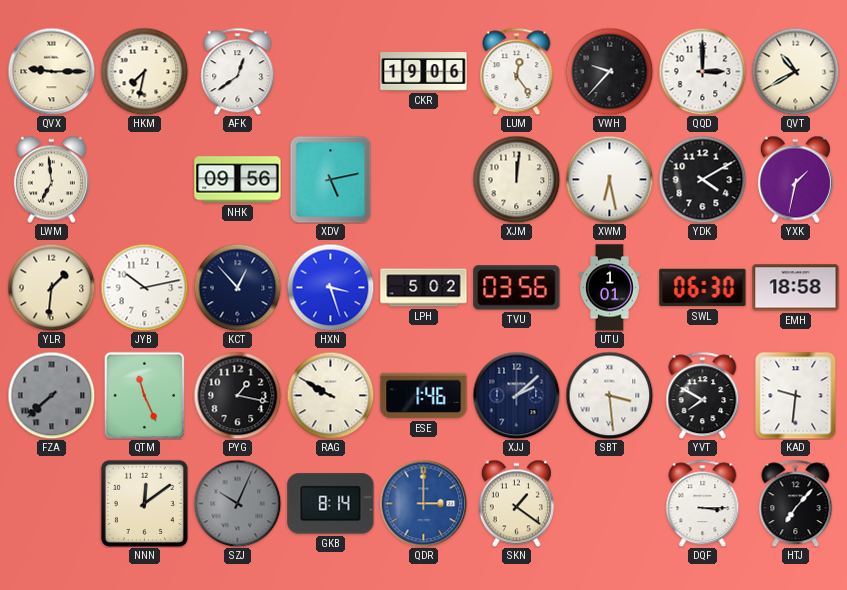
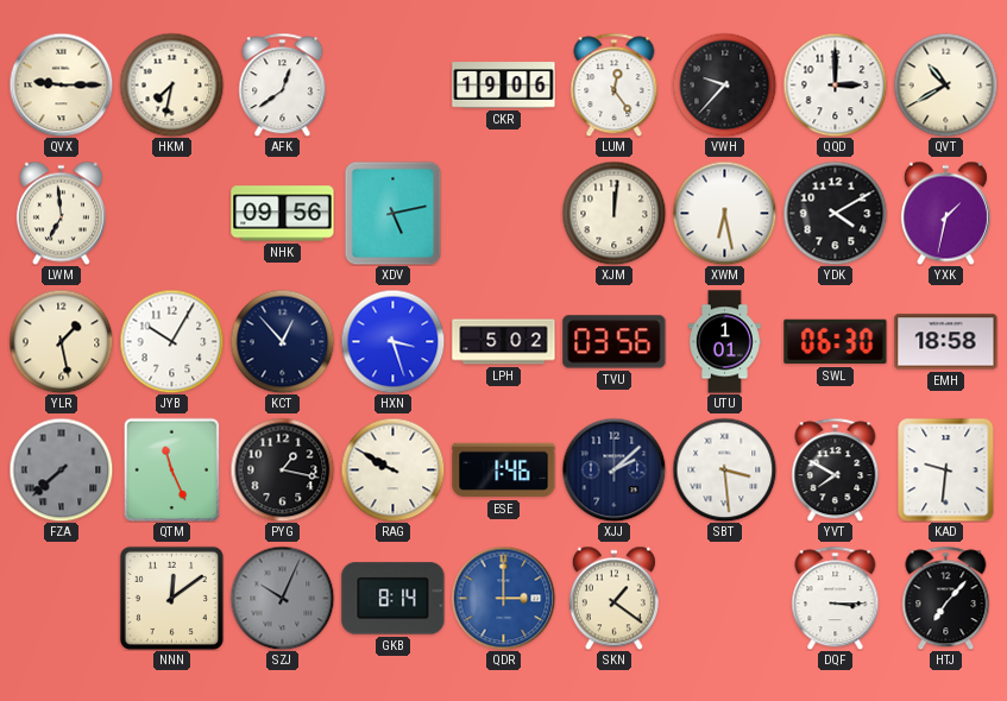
YLR: 1:31 -> 1:28
JYB: 10:13 -> 10:05
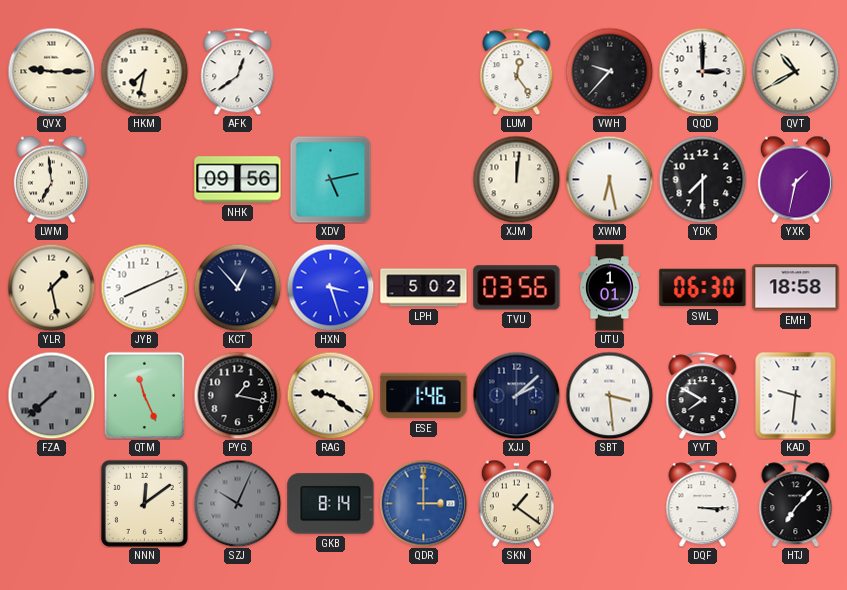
CKR: 19:06 -> none
YDK: 4:10 -> 7:30
JYB: 10:05 -> 8:11
RAG: 9:50 -> 9:21
